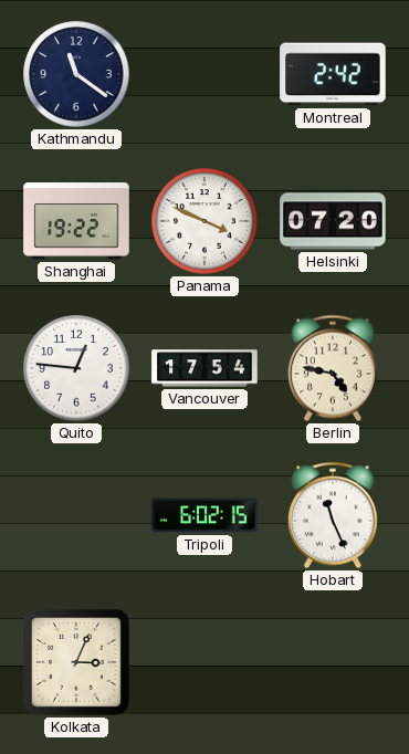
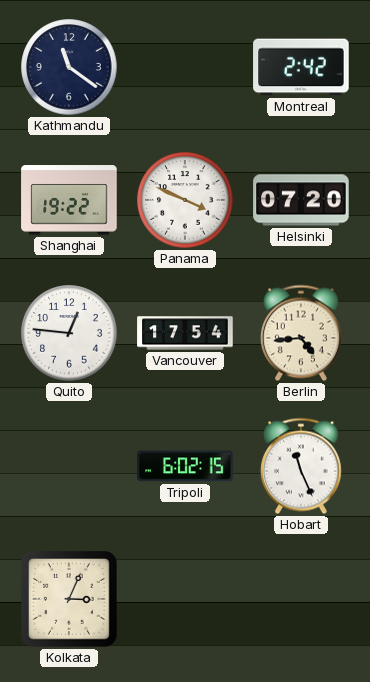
Berlin: 4:47 -> 4:44
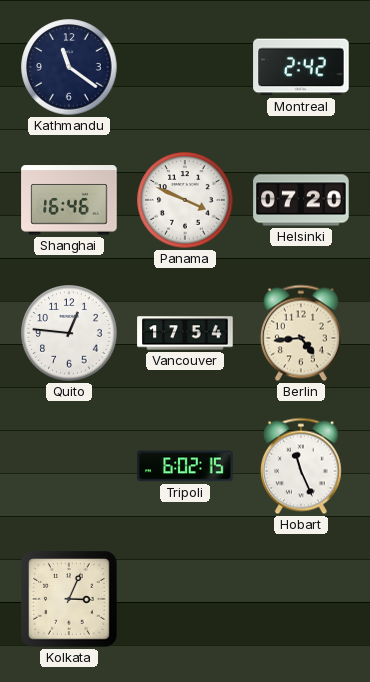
Shanghai: 19:22 -> 16:46
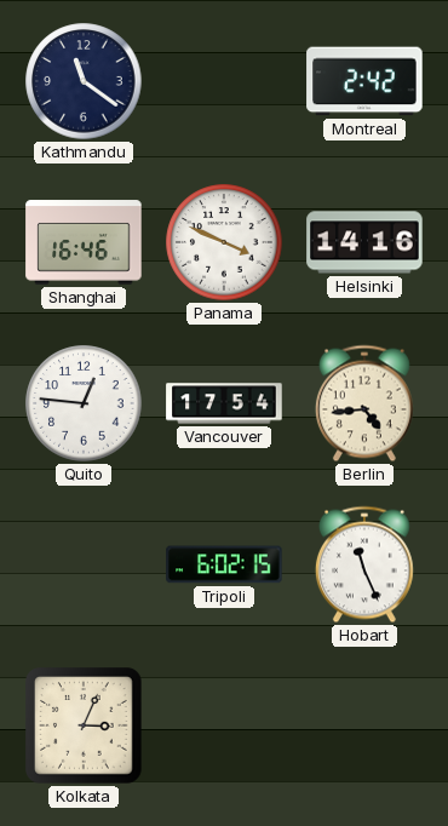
Helsinki: 07:20 -> 14:16
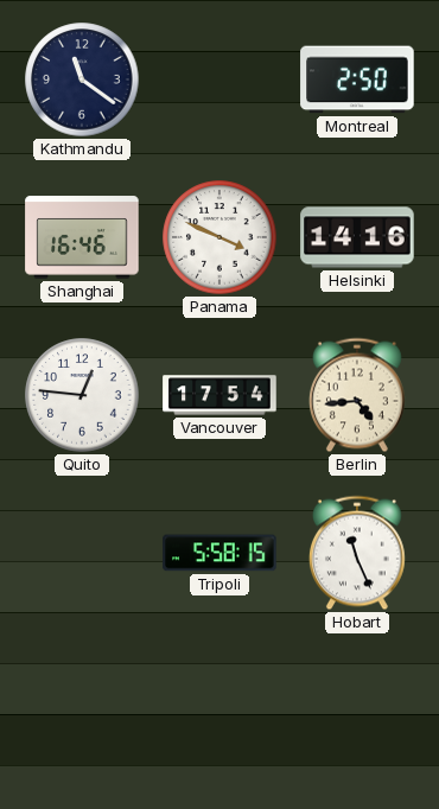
Montreal: 2:42 -> 2:50
Tripoli: 6:02 -> 5:58
Kolkata: 3:04 -> none
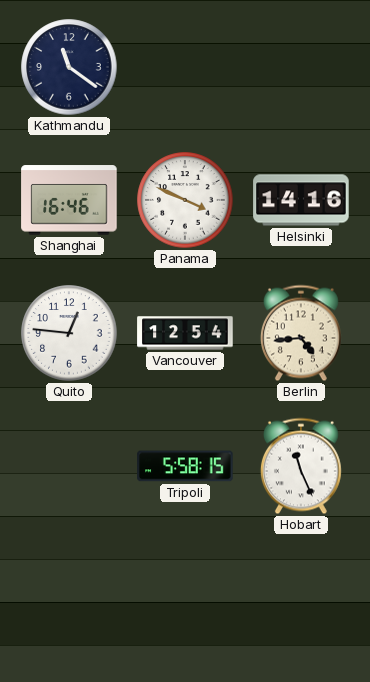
Montreal: 2:50 -> none
Vancouver: 17:54 -> 12:54
